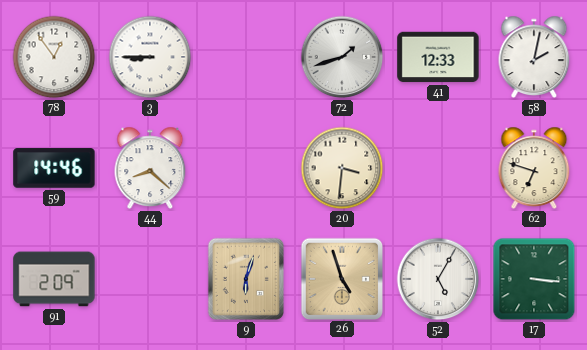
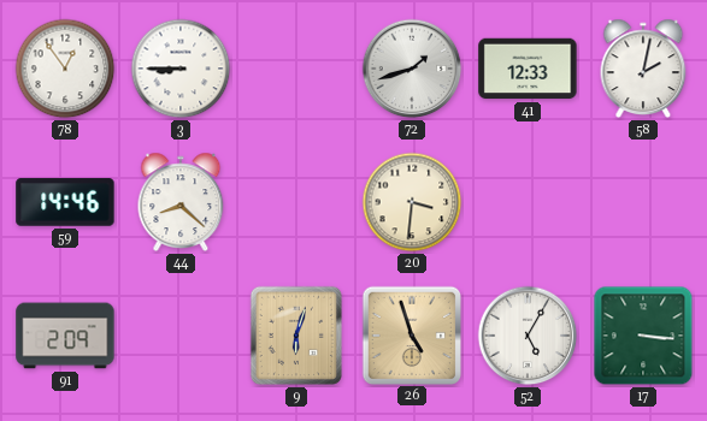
62: 6:48 -> none
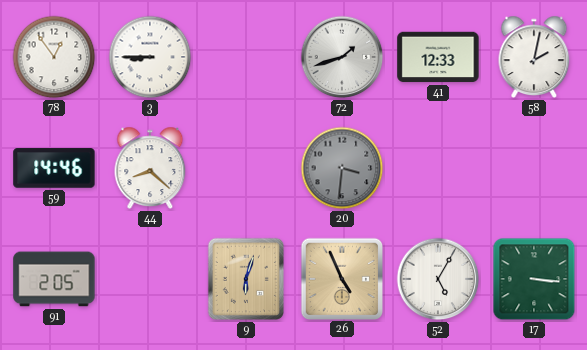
20 dial: cream -> grey
91: 2:09 -> 2:05
26: 4:57 -> 4:56
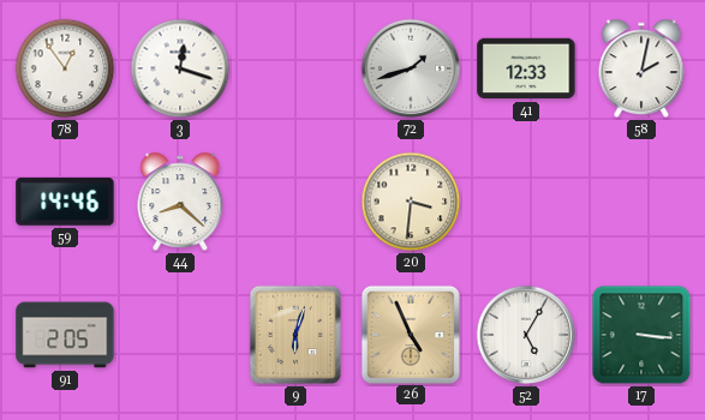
3: 8:45 -> 12:18
20 dial: grey -> cream
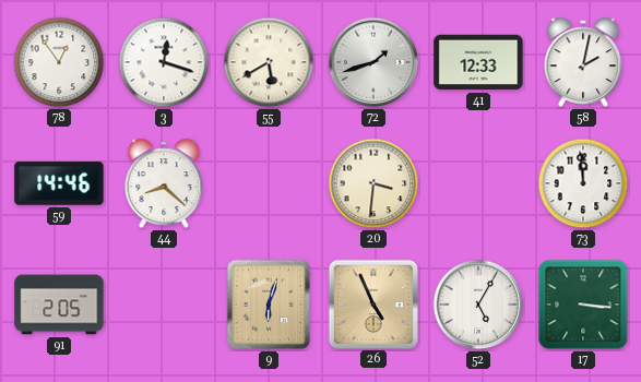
55: none -> 5:40
73: none -> 11:59
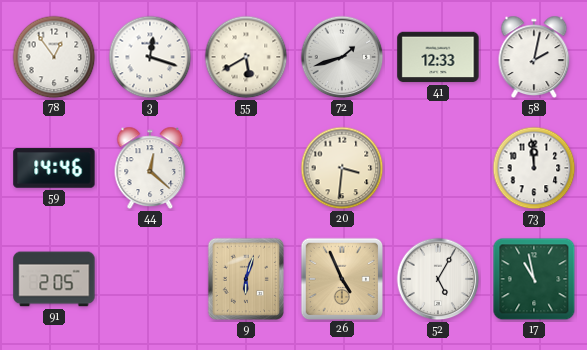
44: 8:22 -> 12:22
17: 3:16 -> 10:58
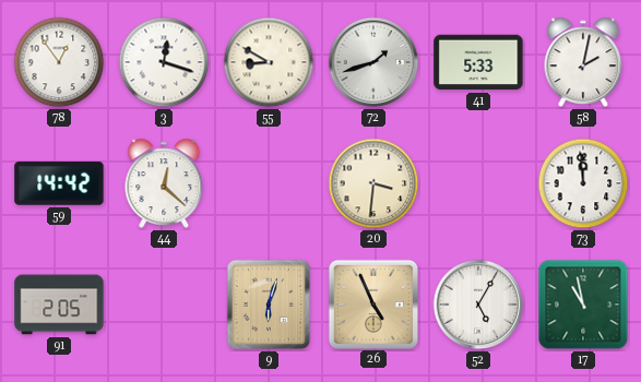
55: 5:40 -> 8:50
41: 12:33 -> 5:33
59: 14:46 -> 14:42
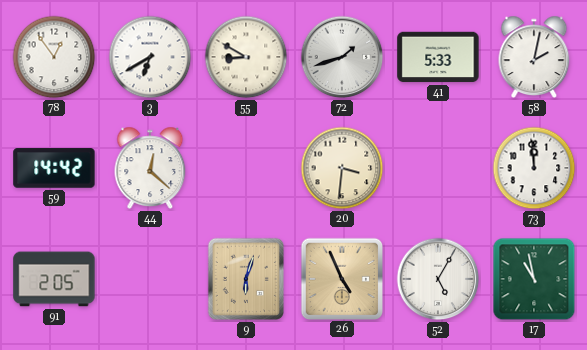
3: 12:18 -> 6:40
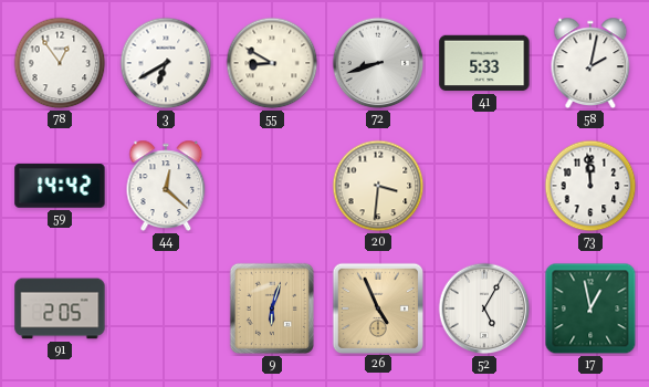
72: 1:42 -> 8:42
17: 10:58 -> 12:58
